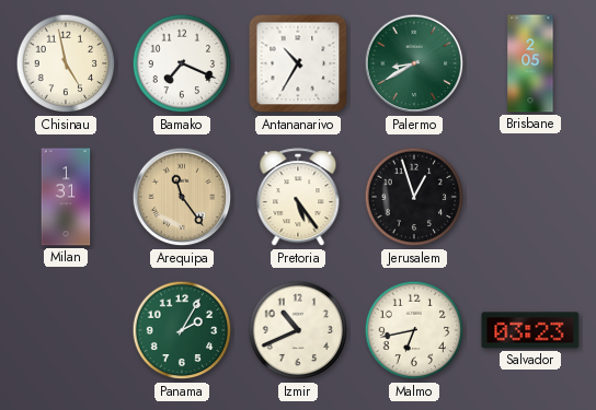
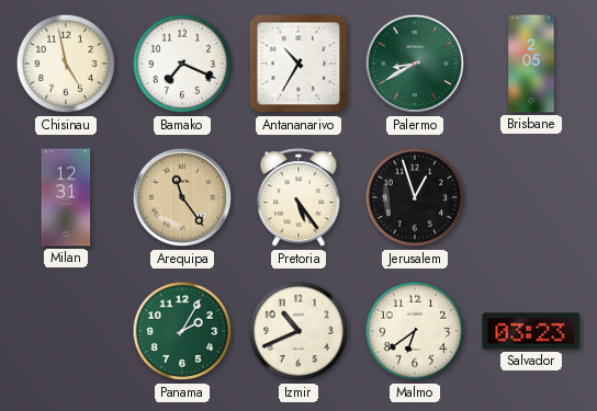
Milan: 1:31 -> 12:31
Malmo: 6:43 -> 6:39
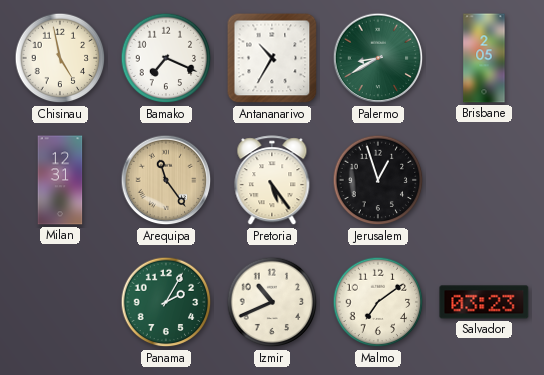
Malmo: 6:39 -> 7:09
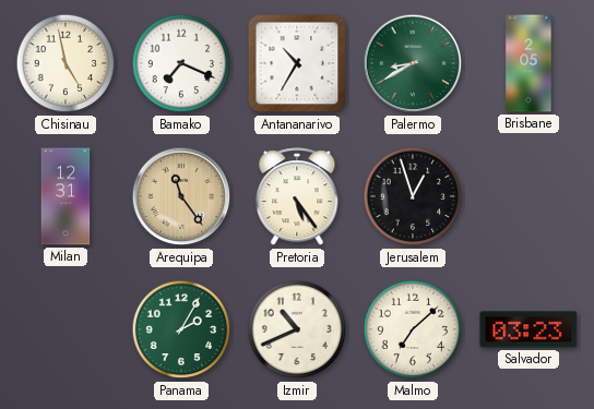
Malmo: 7:09 -> 7:08
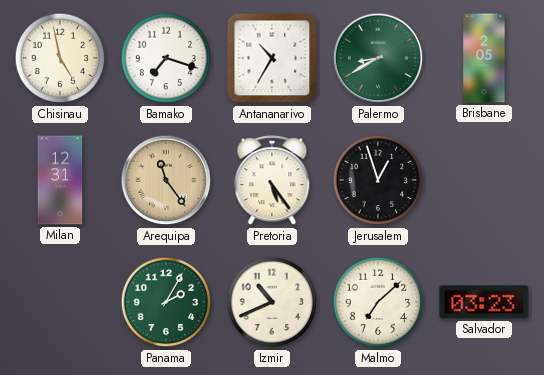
Bamako: 7:19 -> 7:18
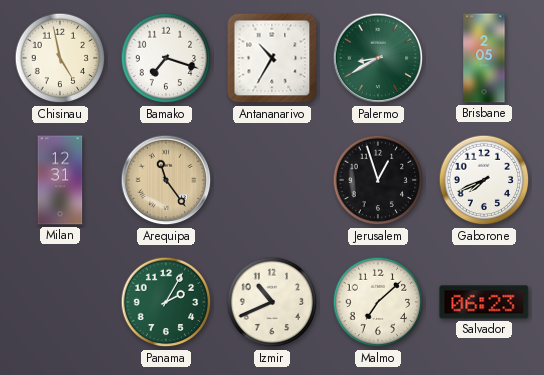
Pretoria: 5:24 -> none
Gaborone: none -> 7:41
Salvador: 03:23 -> 06:23
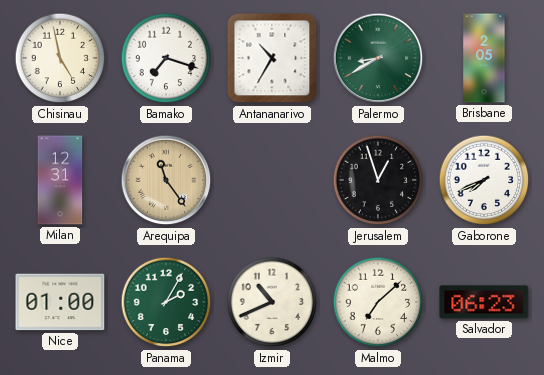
Nice: none -> 01:00
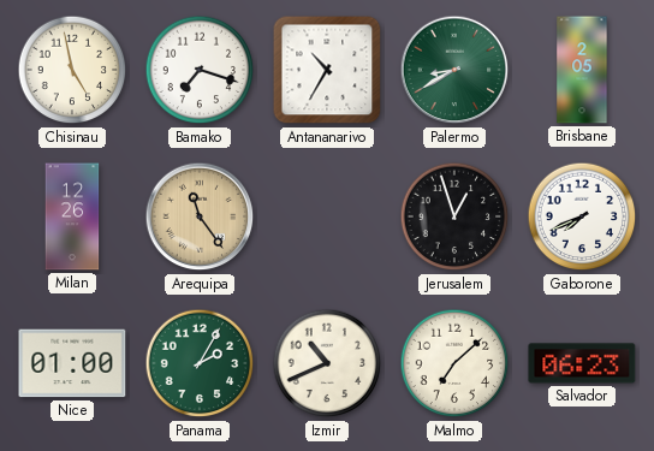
Milan: 12:31 -> 12:26
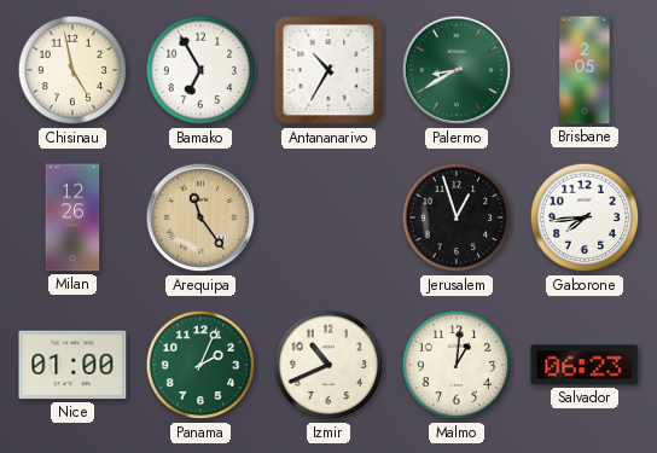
Bamako: 7:18 -> 6:55
Gaborone: 7:41 -> 7:44
Panama: 2:05 -> 2:04
Malmo: 7:08 -> 1:01
